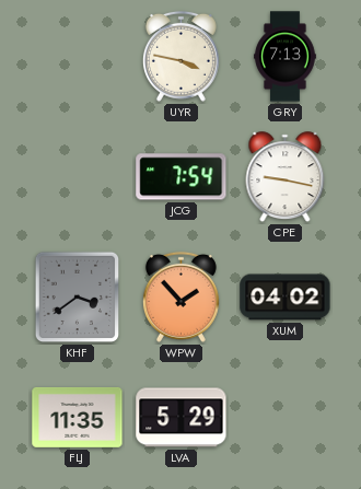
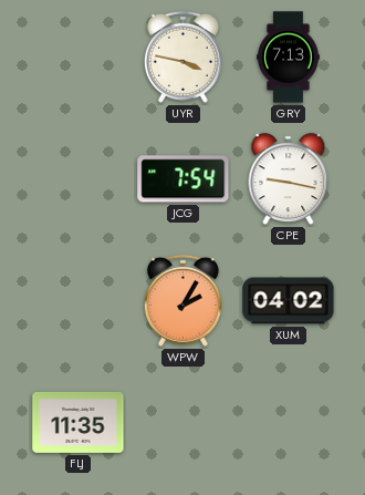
KHF: 3:39 -> none
WPW: 1:53 -> 2:05
LVA: 5:29 -> none
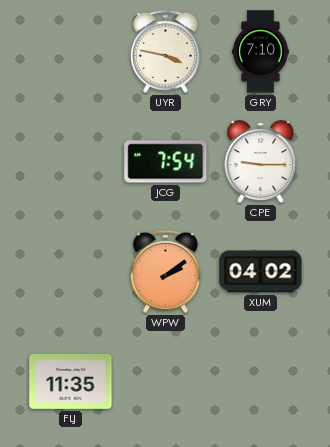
GRY: 7:13 -> 7:10
CPE: 9:17 -> 9:15
WPW: 2:05 -> 2:09
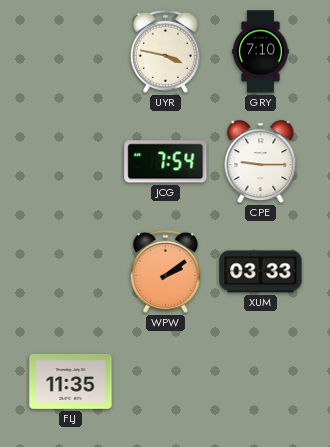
XUM: 04:02 -> 03:33
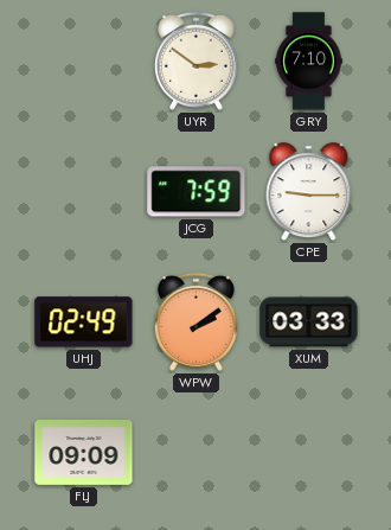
UYR: 3:47 -> 2:51
JCG: 7:54 -> 7:59
UHJ: none -> 02:49
FLJ: 11:35 -> 09:09
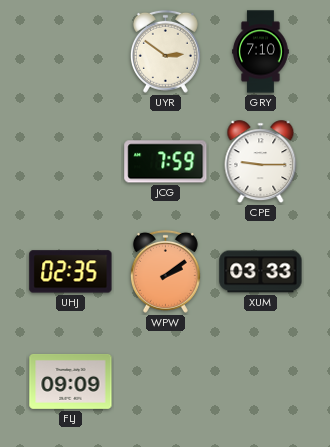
UHJ: 02:49 -> 02:35
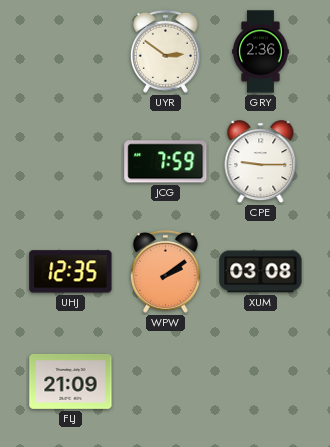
GRY: 7:10 -> 2:36
UHJ: 02:35 -> 12:35
XUM: 03:33 -> 03:08
FLJ: 09:09 -> 21:09
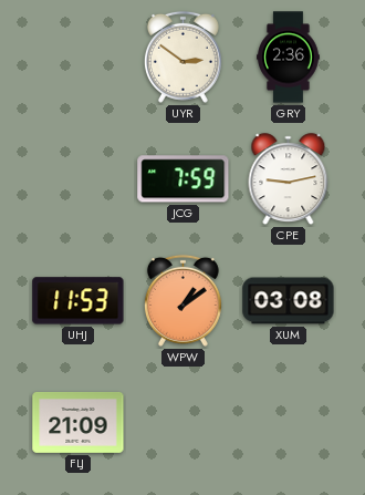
CPE: 9:15 -> 9:13
UHJ: 12:35 -> 11:53
WPW: 2:09 -> 1:09
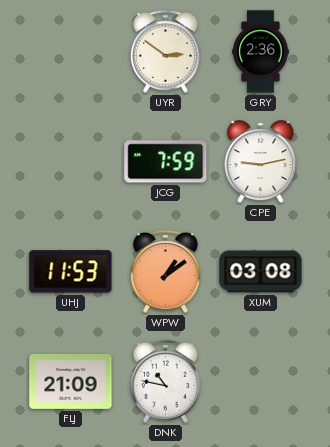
DNK: none -> 10:47
